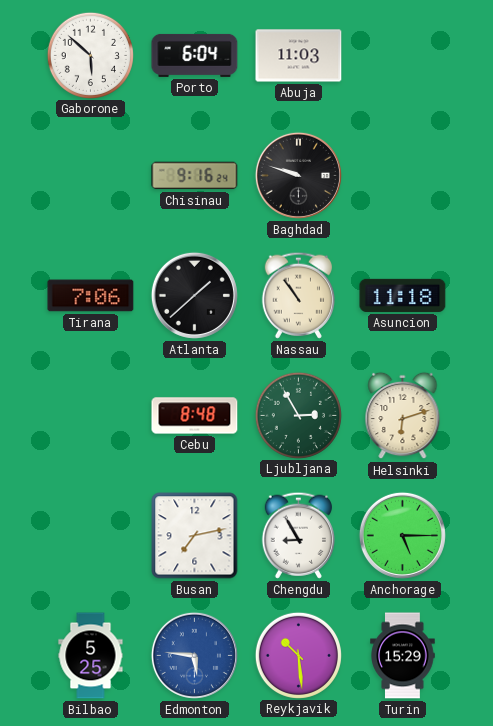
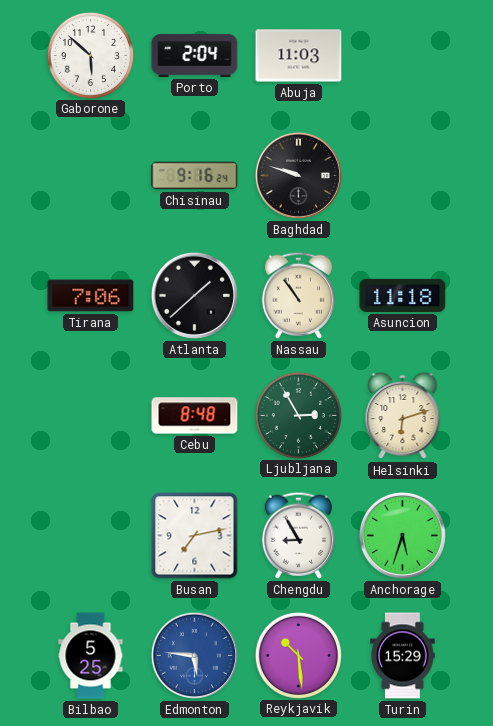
Porto: 6:04 -> 2:04
Anchorage: 5:15 -> 5:33
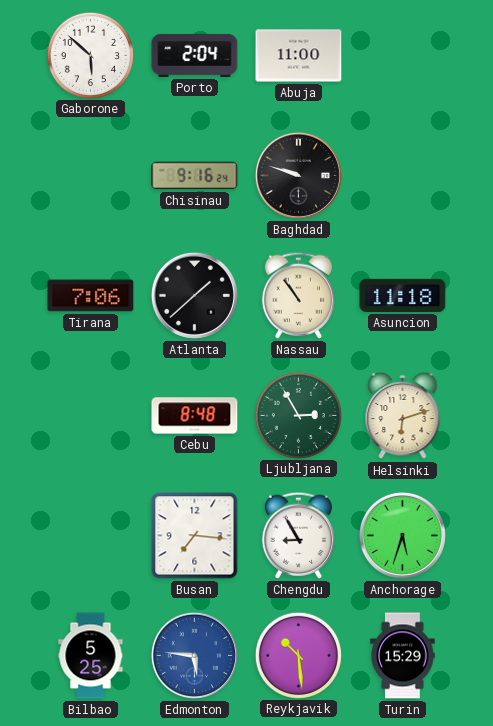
Abuja: 11:03 -> 11:00
Busan: 7:13 -> 7:16
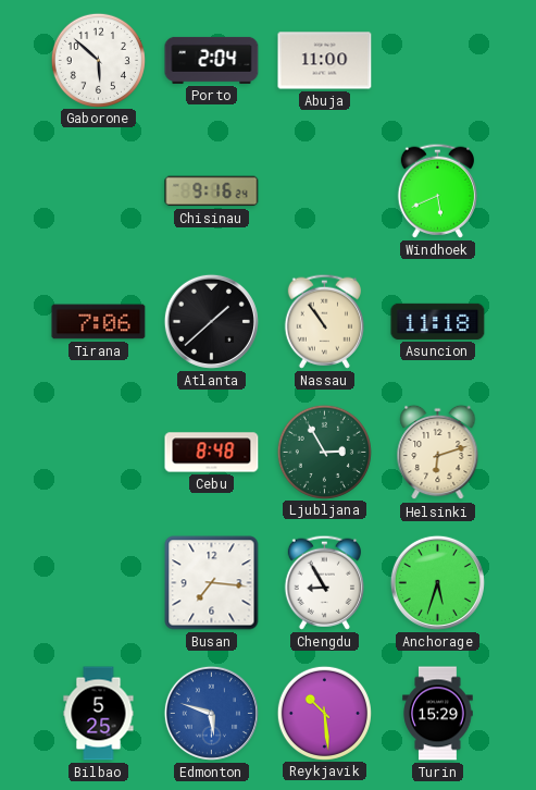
Baghdad: 9:48 -> none
Windhoek: none -> 5:41
Edmonton: 5:46 -> 5:48
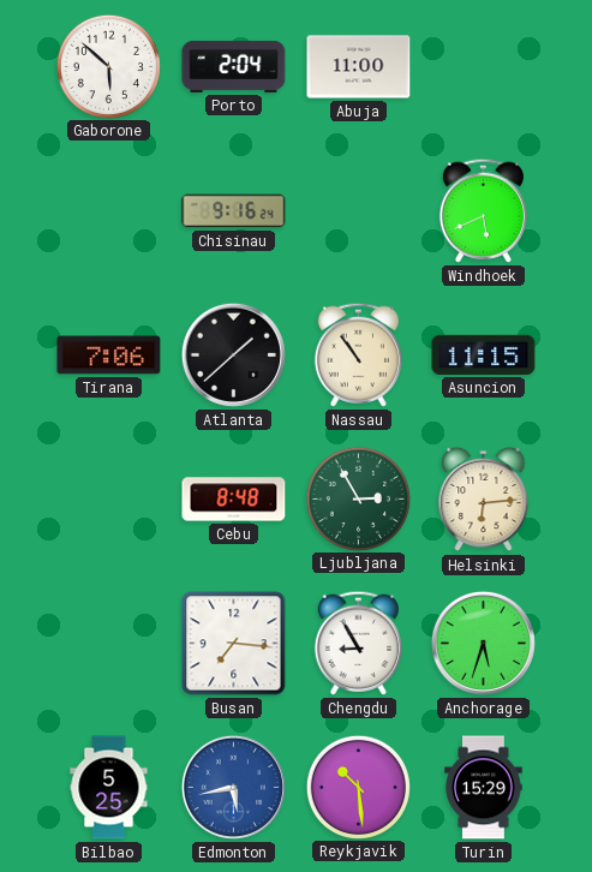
Asuncion: 11:18 -> 11:15
Helsinki: 6:12 -> 6:14
Edmonton: 5:48 -> 5:43
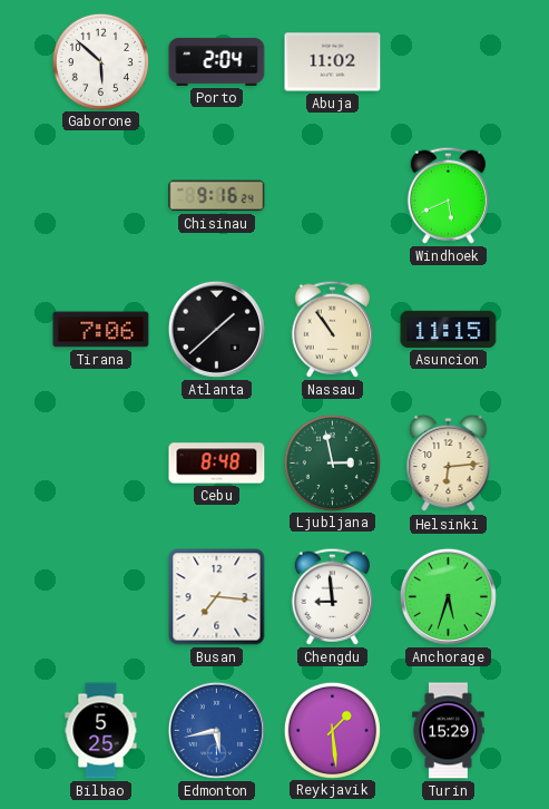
Abuja: 11:00 -> 11:02
Ljubljana: 2:55 -> 2:58
Chengdu: 8:55 -> 8:59
Reykjavik: 10:29 -> 1:29
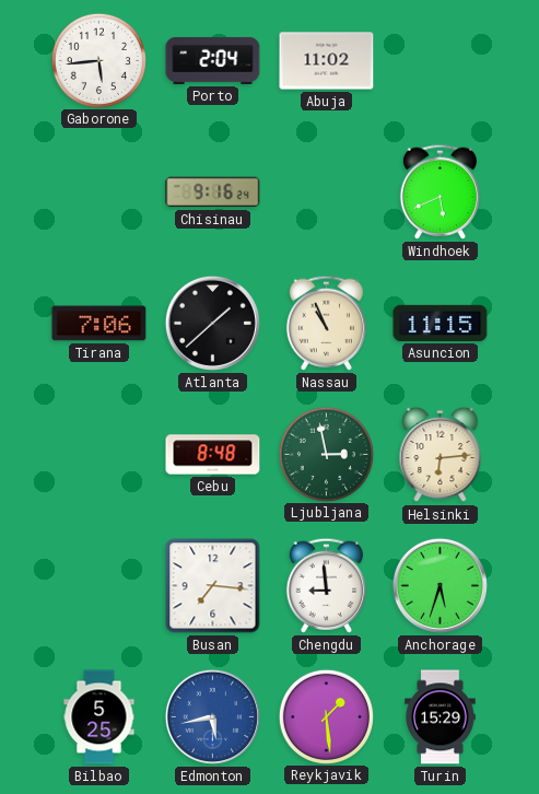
Gaborone: 5:52 -> 5:44
Nassau: 10:54 -> 10:56
